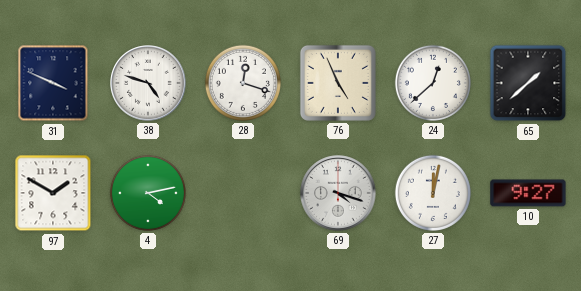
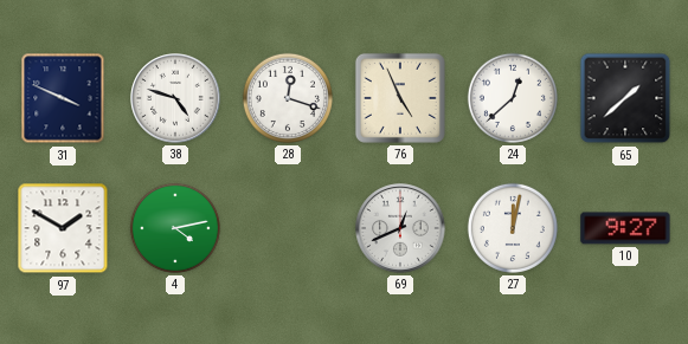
69: 4:18 -> 12:41
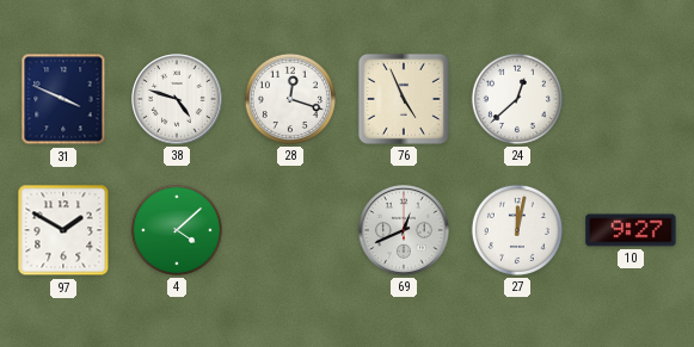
65: 1:38 -> none
4: 4:13 -> 4:08
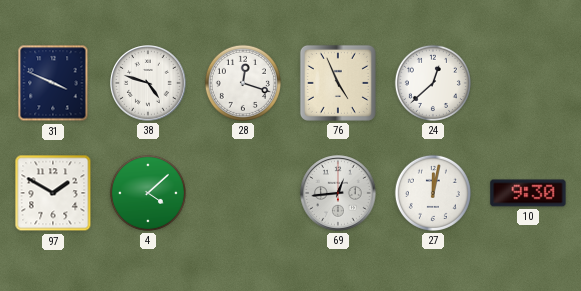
69: 12:41 -> 12:44
10: 9:27 -> 9:30
